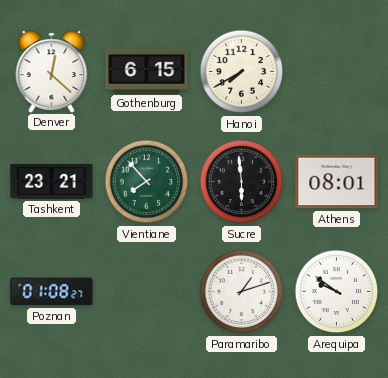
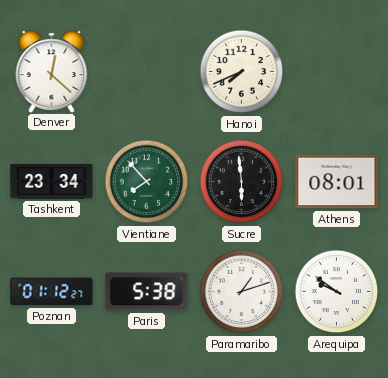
Gothenburg: 6:15 -> none
Hanoi: 7:40 -> 7:41
Tashkent: 23:21 -> 23:34
Poznan: 01:08 -> 01:12
Paris: none -> 5:38
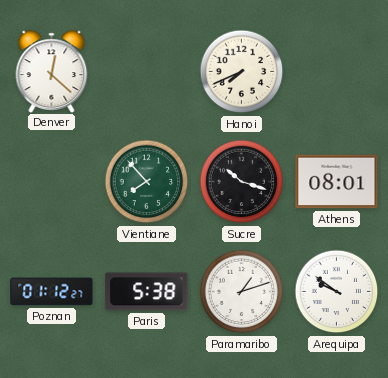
Tashkent: 23:34 -> none
Sucre: 5:59 -> 10:18
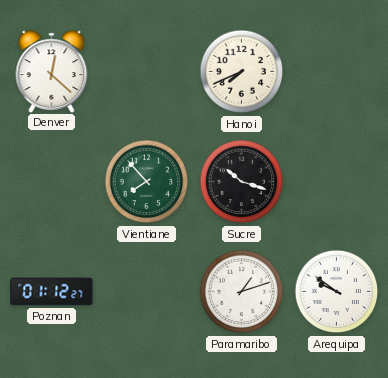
Athens: 08:01 -> none
Paris: 5:38 -> none
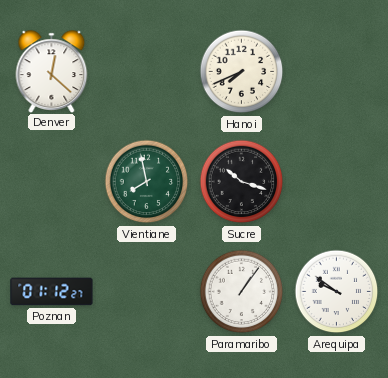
Vientiane: 7:53 -> 7:58
Paramaribo: 1:12 -> 1:06
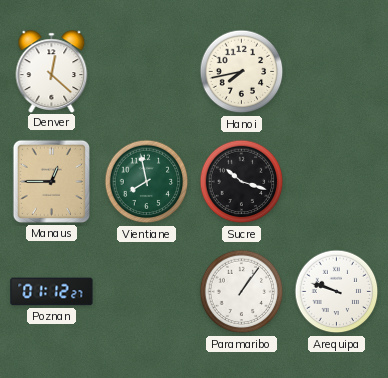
Hanoi: 7:41 -> 7:43
Manaus: none -> 12:45
Arequipa: 9:51 -> 9:48
